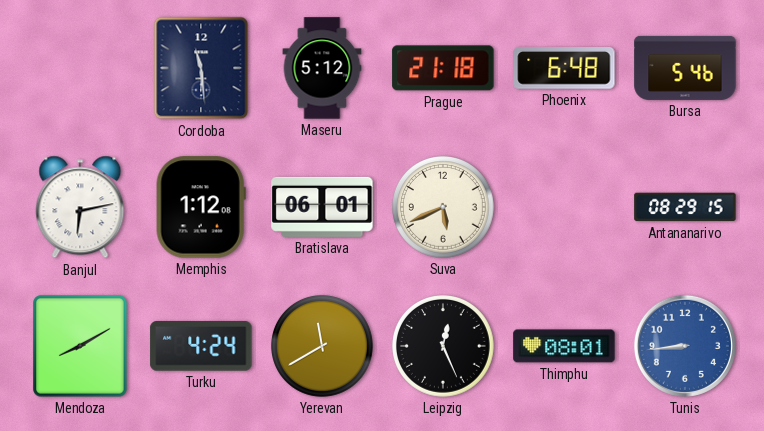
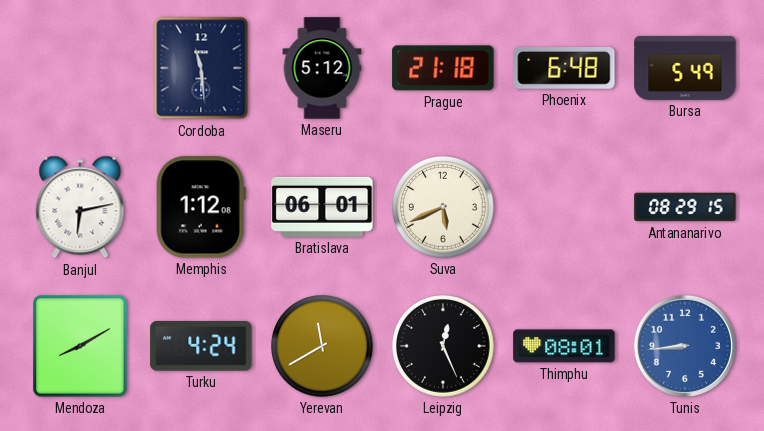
Bursa: 5:46 -> 5:49
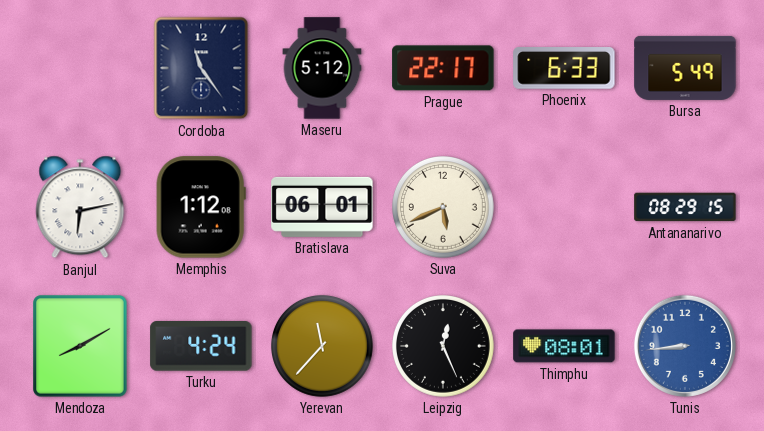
Cordoba: 11:29 -> 11:24
Prague: 21:18 -> 22:17
Phoenix: 6:48 -> 6:33
Yerevan: 11:40 -> 11:37
